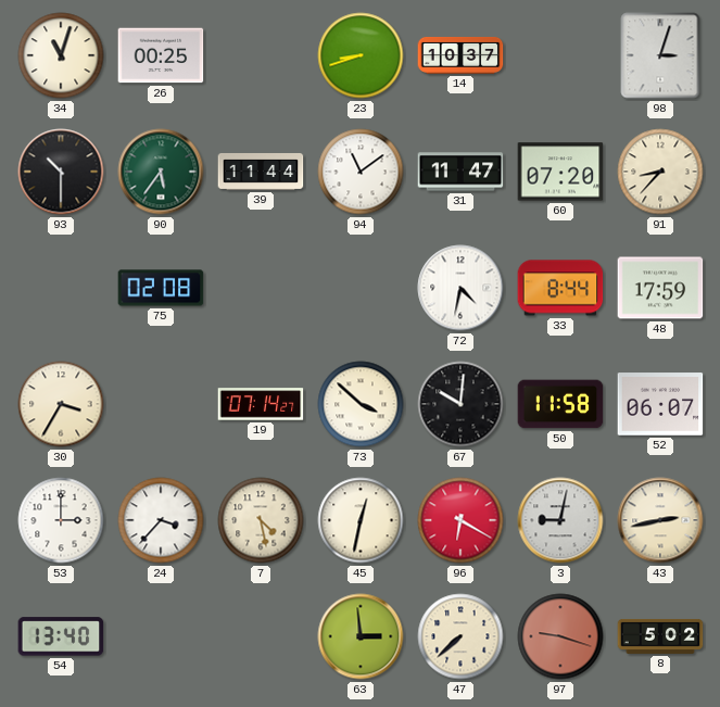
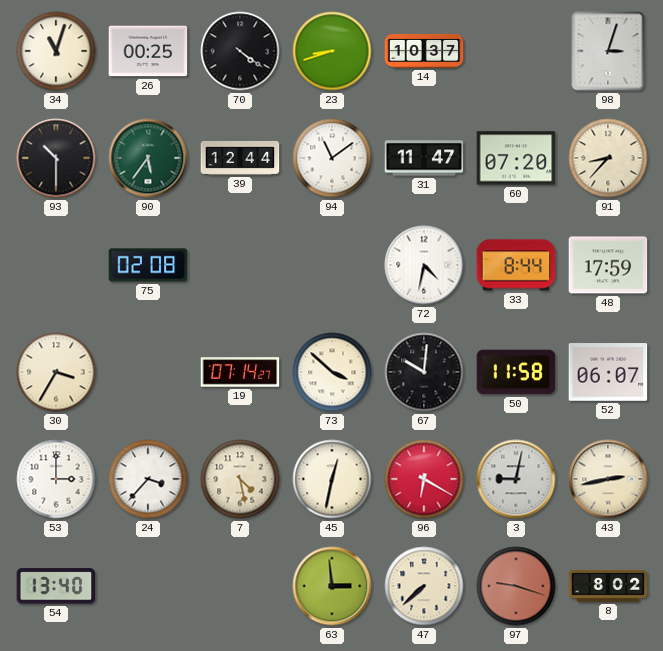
70: none -> 4:21
39: 11:44 -> 12:44
8: 5:02 -> 8:02
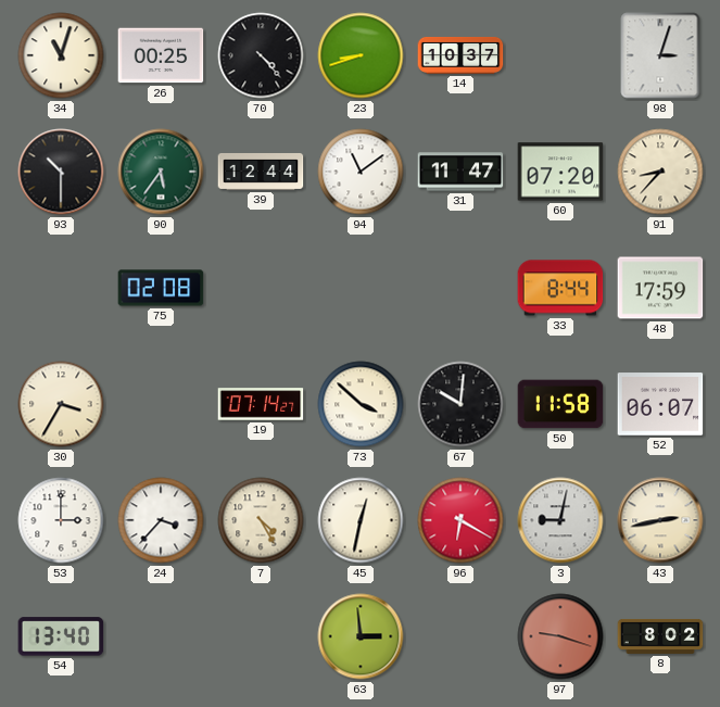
70: 4:21 -> 4:23
72: 4:32 -> none
7: 4:28 -> 4:25
47: 7:38 -> none
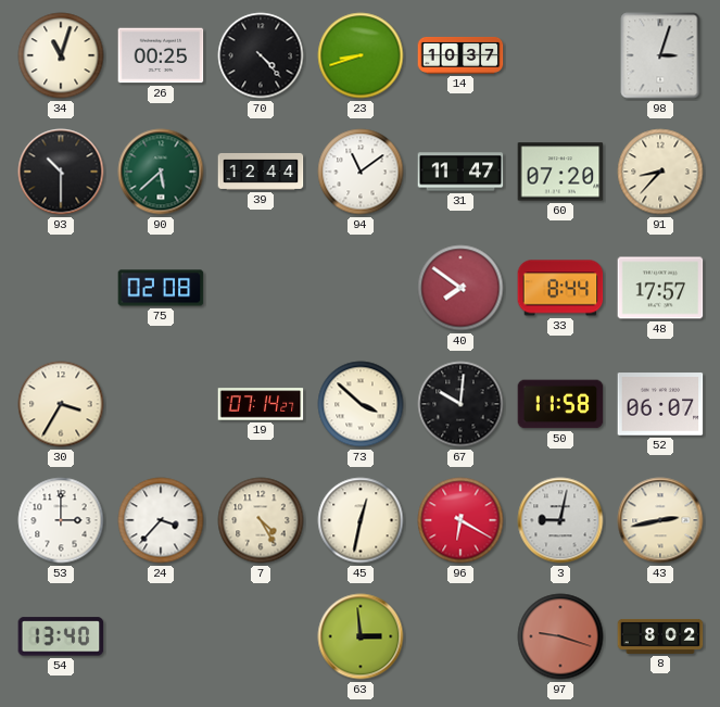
90: 5:36 -> 5:38
40: none -> 7:51
48: 17:59 -> 17:57
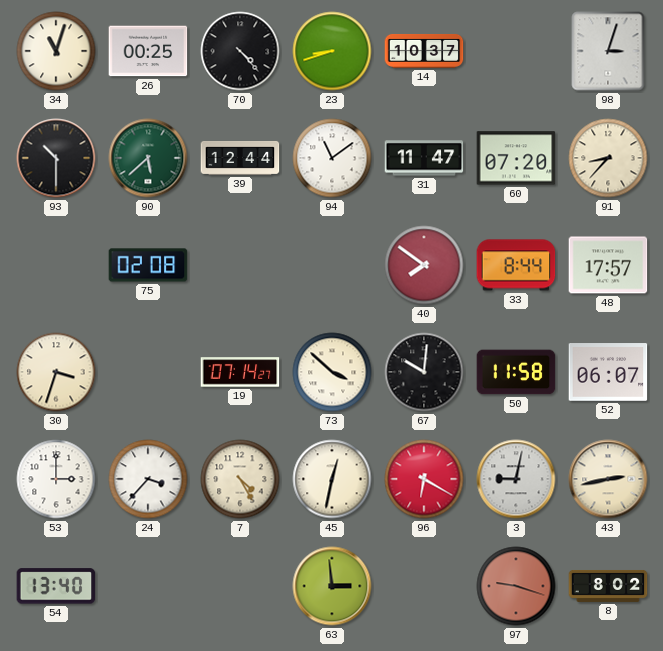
30: 3:35 -> 3:33
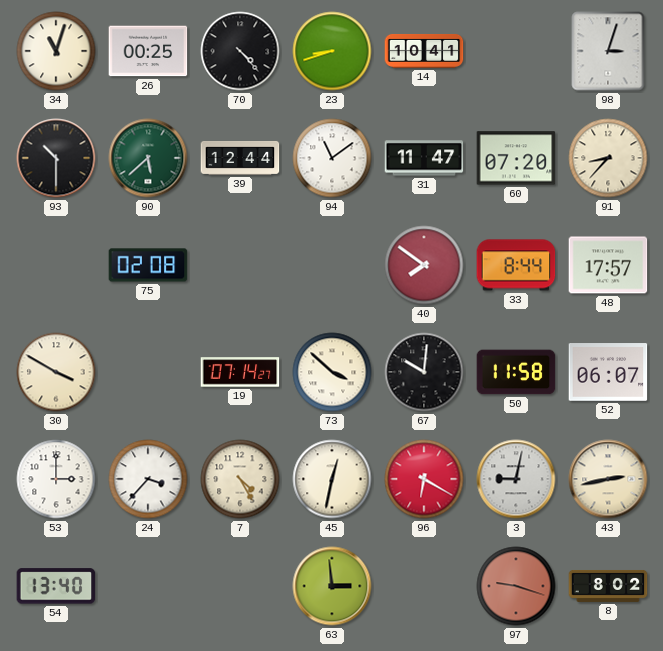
14: 10:37 -> 10:41
30: 3:33 -> 3:50
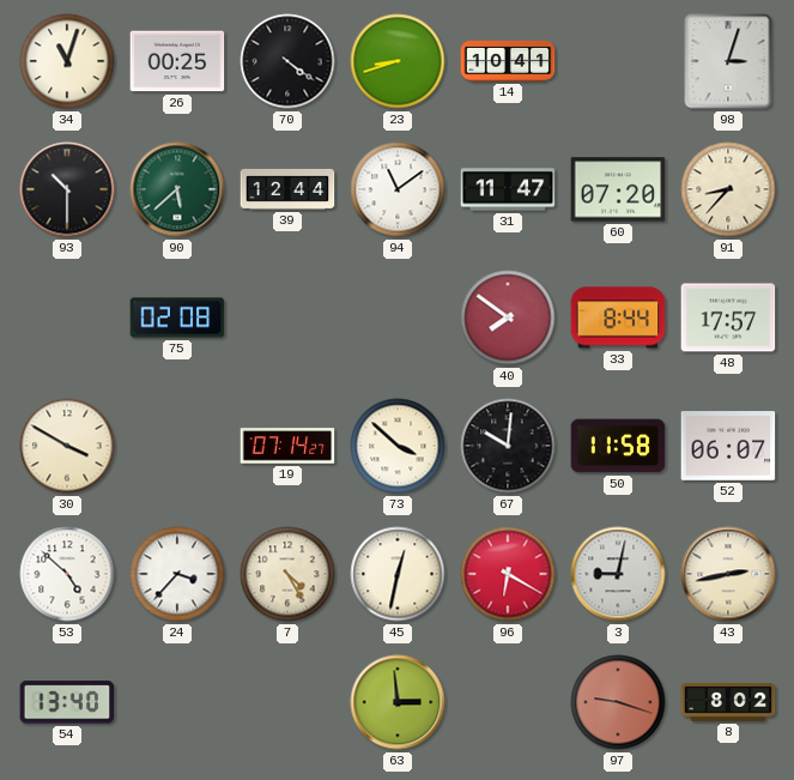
70: 4:23 -> 4:21
53: 3:00 -> 4:52
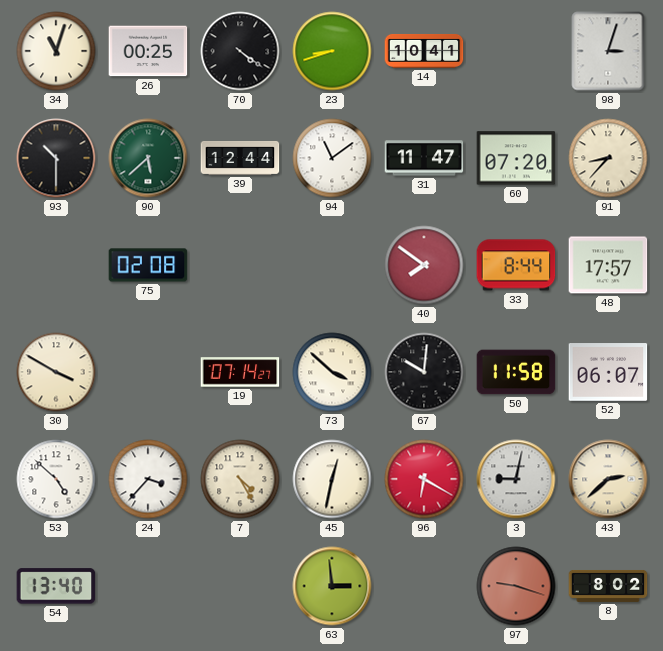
43: 2:43 -> 2:38
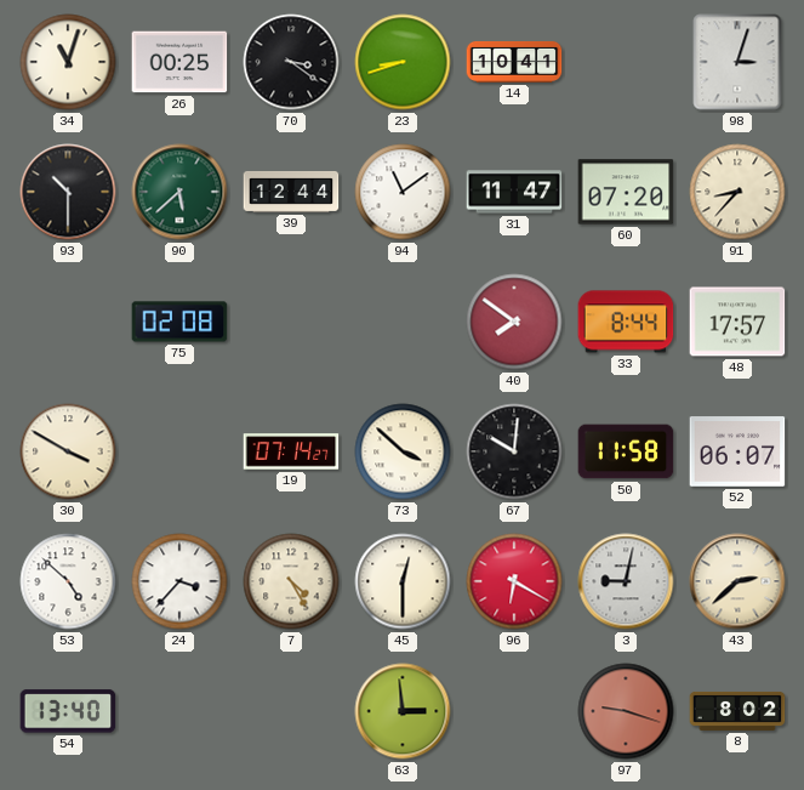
70: 4:21 -> 3:21
45: 12:32 -> 12:30
